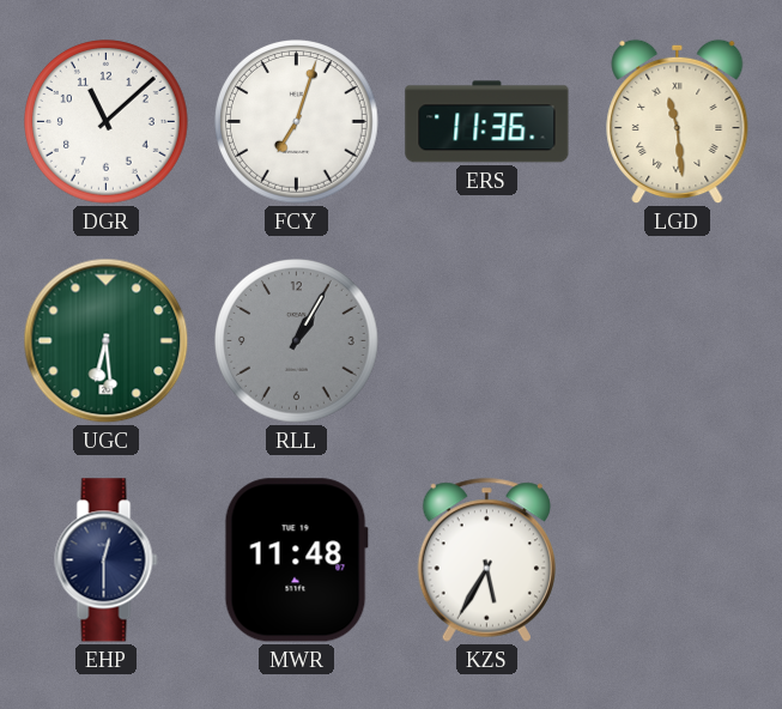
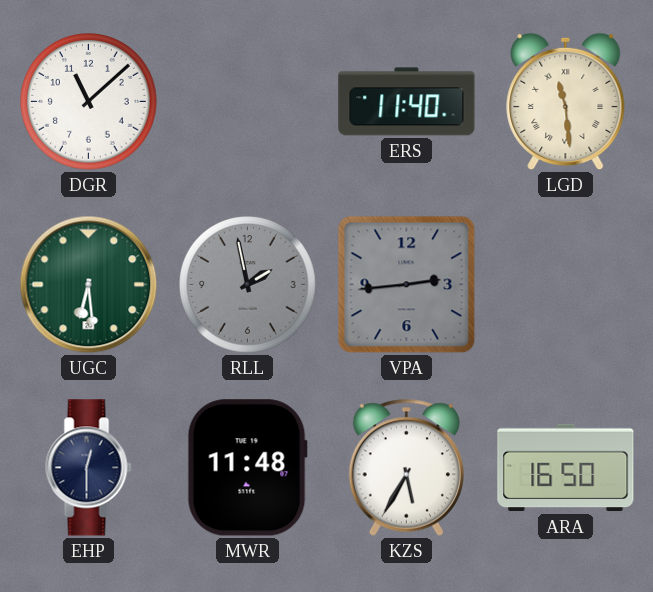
FCY: 7:03 -> none
ERS: 11:36 -> 11:40
RLL: 1:05 -> 1:58
VPA: none -> 2:44
ARA: none -> 16:50
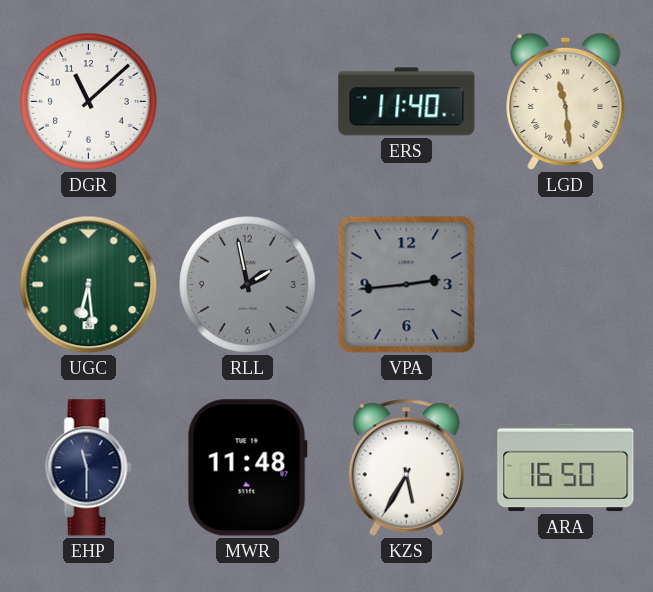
EHP: 12:30 -> 11:30
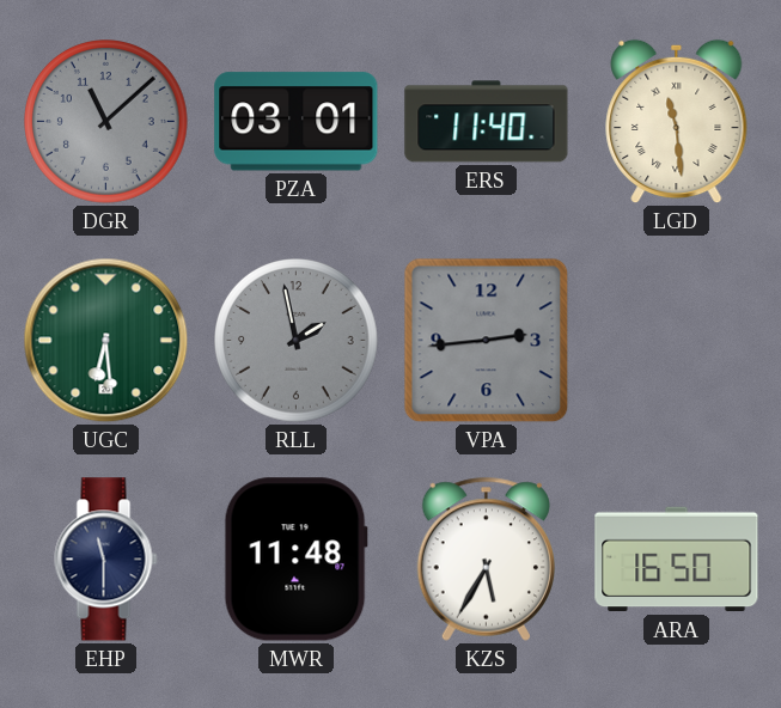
DGR dial: white -> grey
PZA: none -> 03:01
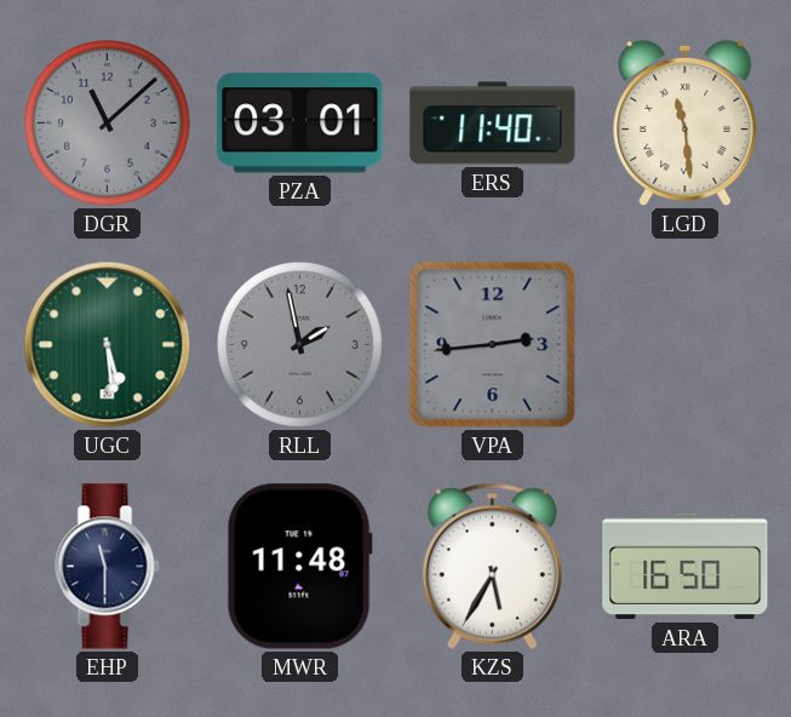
UGC: 6:29 -> 5:29
